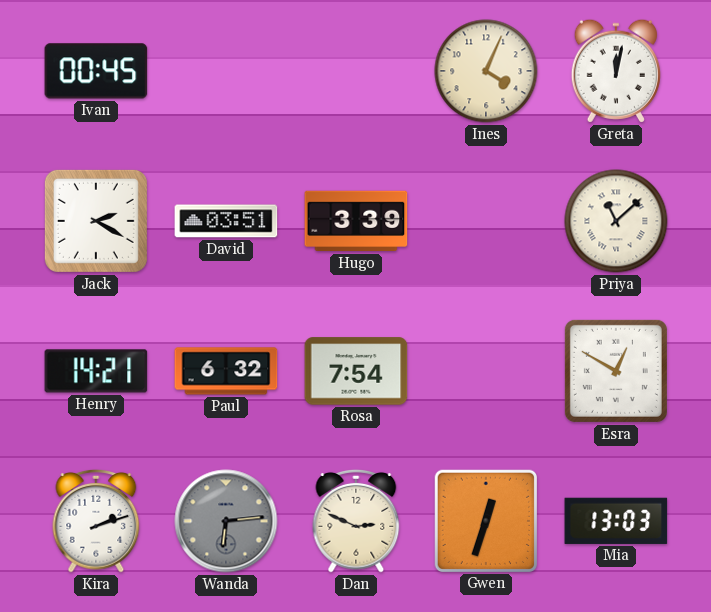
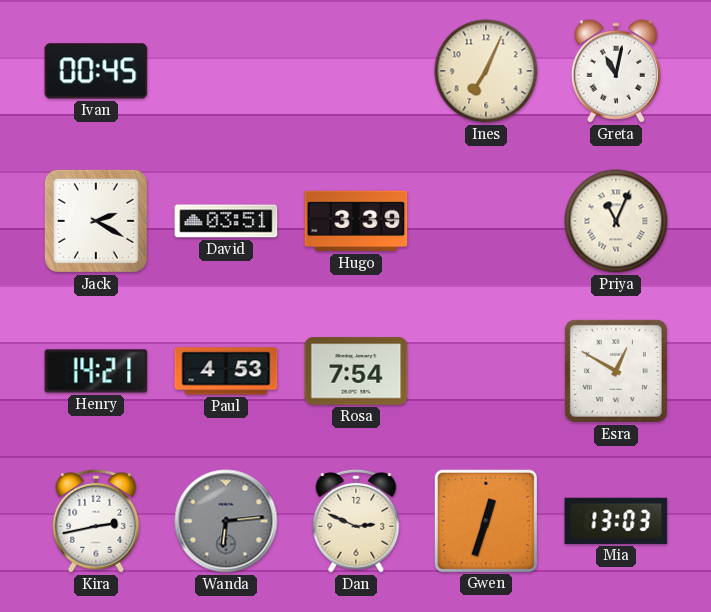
Ines: 4:04 -> 7:04
Greta: 12:02 -> 11:02
Priya: 11:08 -> 11:04
Paul: 6:32 -> 4:53
Kira: 2:12 -> 2:43
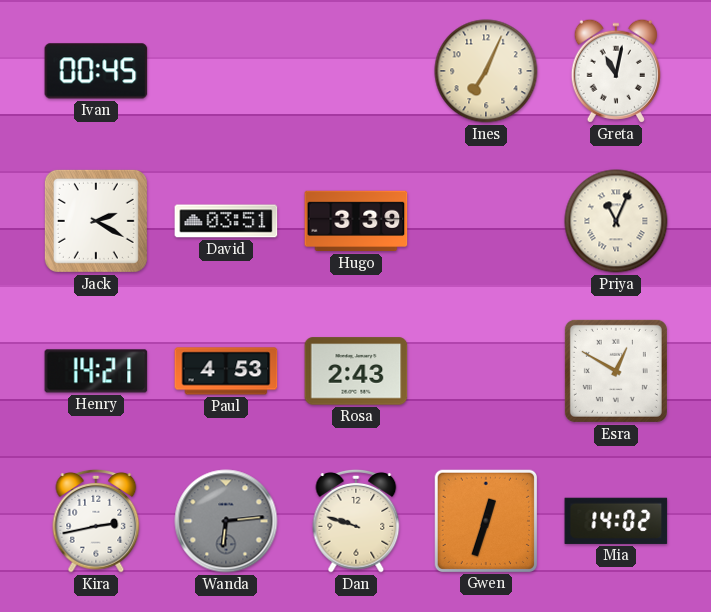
Rosa: 7:54 -> 2:43
Dan: 2:49 -> 9:48
Mia: 13:03 -> 14:02
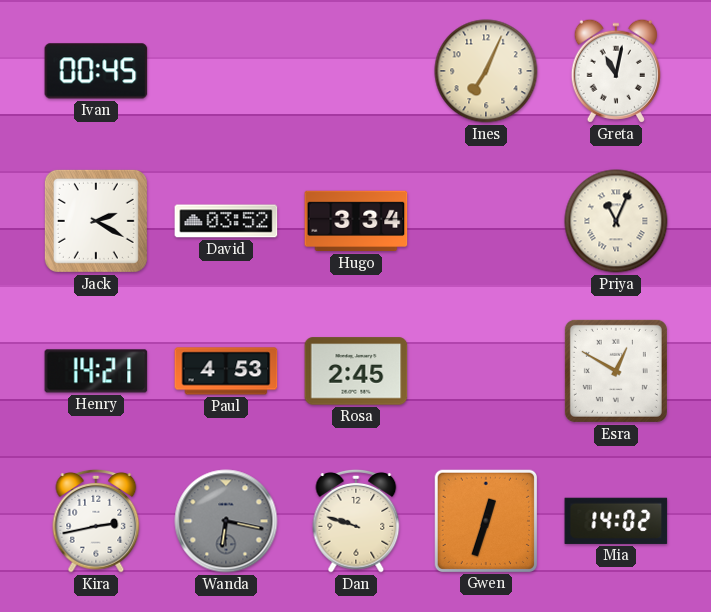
David: 03:51 -> 03:52
Hugo: 3:39 -> 3:34
Rosa: 2:43 -> 2:45
Wanda: 6:14 -> 6:17
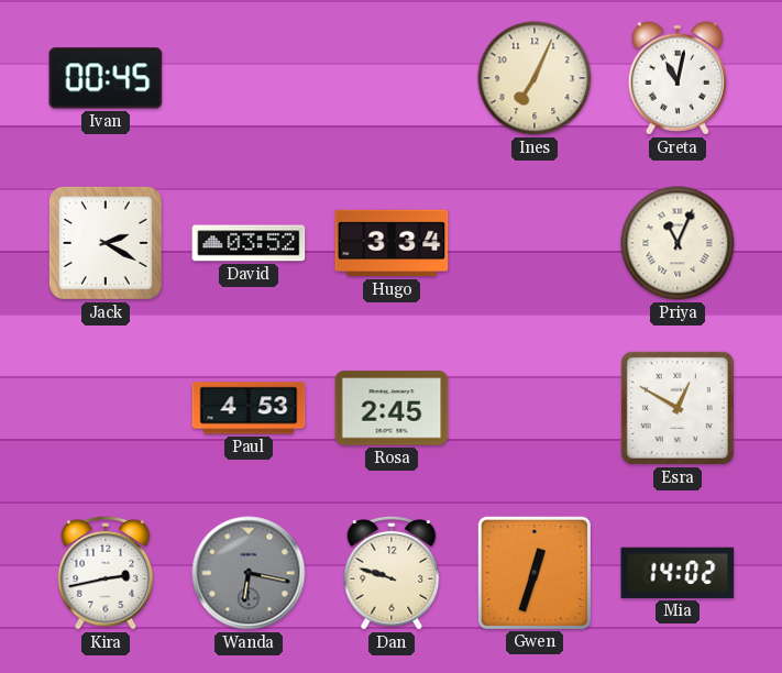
Henry: 14:21 -> none
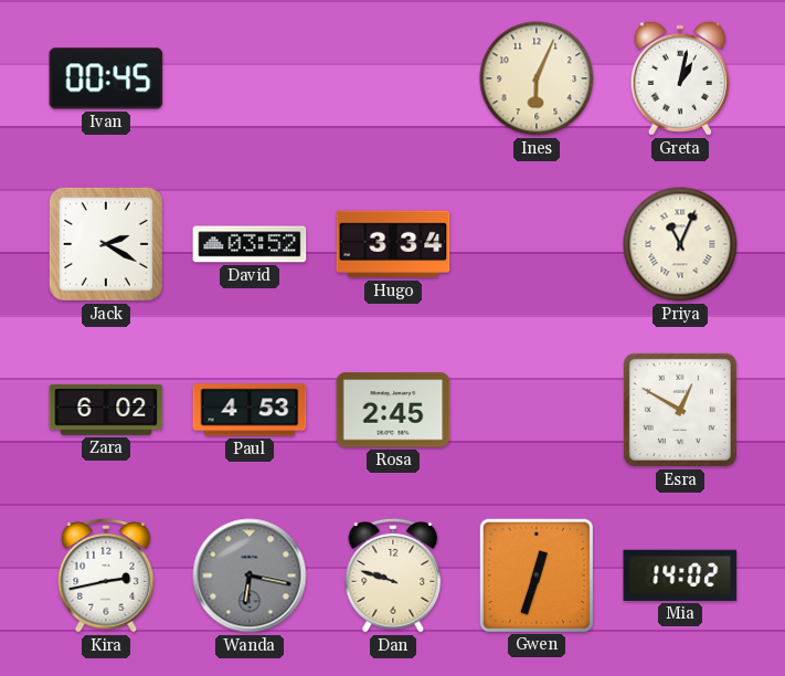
Ines: 7:04 -> 6:04
Greta: 11:02 -> 1:02
Zara: none -> 6:02
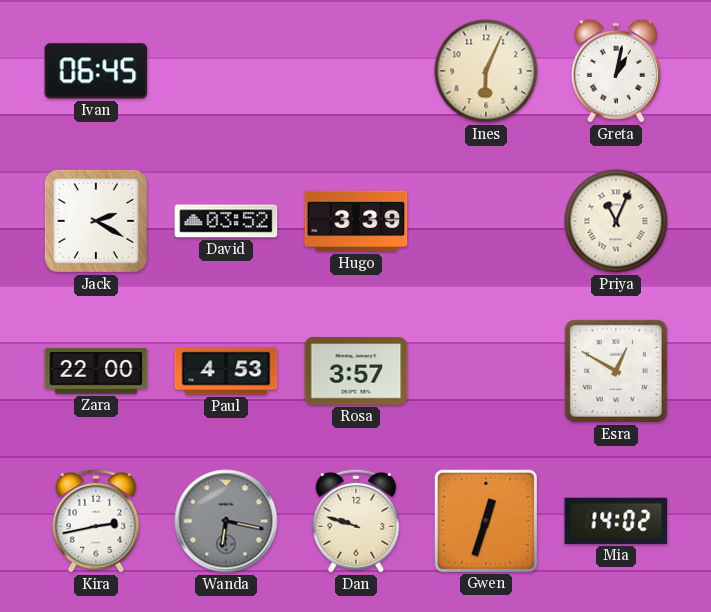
Ivan: 00:45 -> 06:45
Hugo: 3:34 -> 3:39
Zara: 6:02 -> 22:00
Rosa: 2:45 -> 3:57
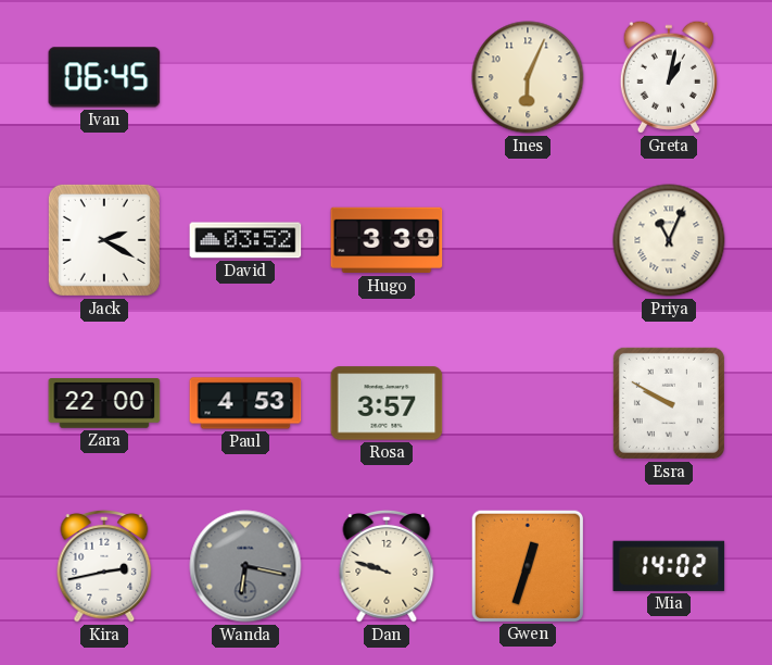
Esra: 12:50 -> 9:50
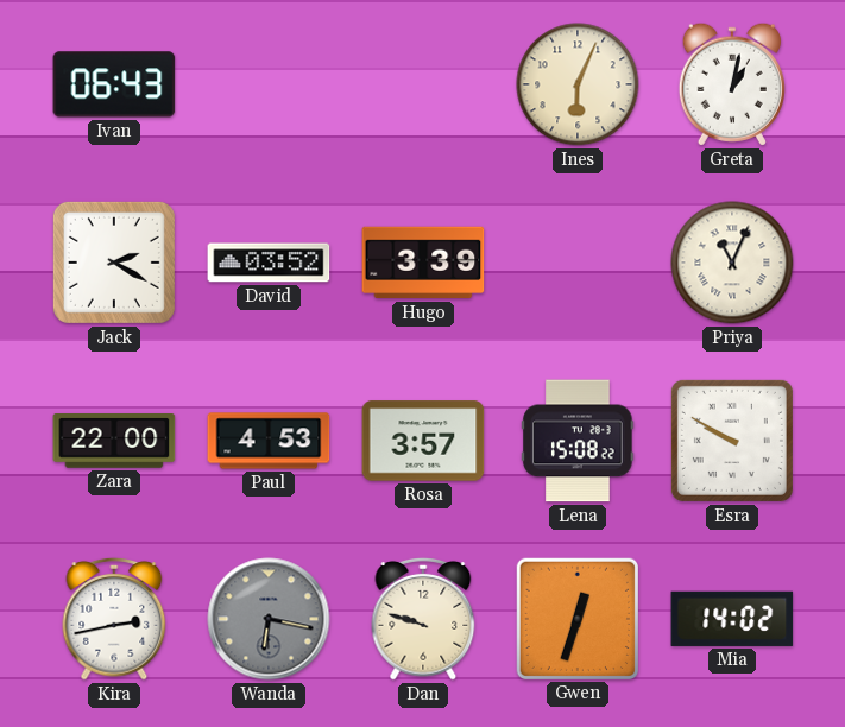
Ivan: 06:45 -> 06:43
Lena: none -> 15:08
